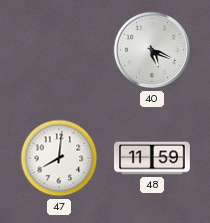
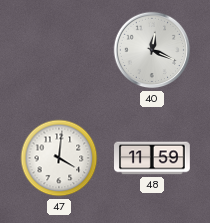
40: 5:19 -> 12:19
47: 8:01 -> 4:01
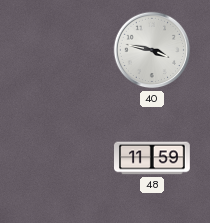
40: 12:19 -> 3:47
47: 4:01 -> none
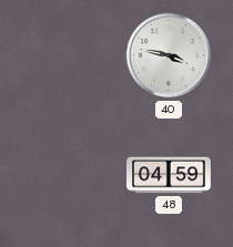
48: 11:59 -> 04:59
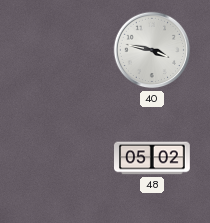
48: 04:59 -> 05:02
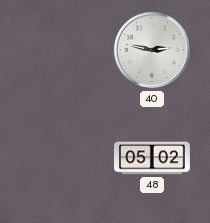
40: 3:47 -> 2:47
